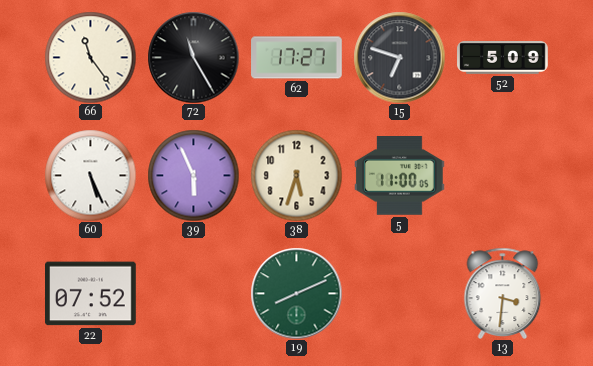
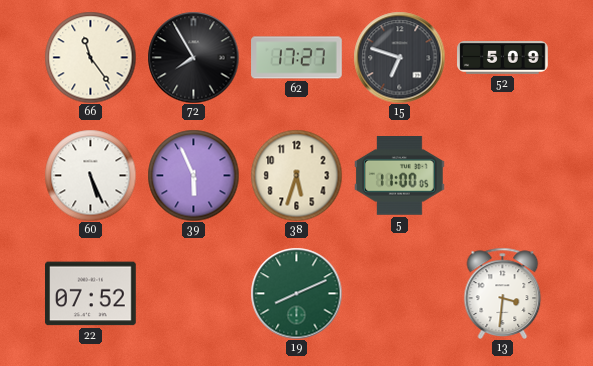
72: 11:25 -> 7:55
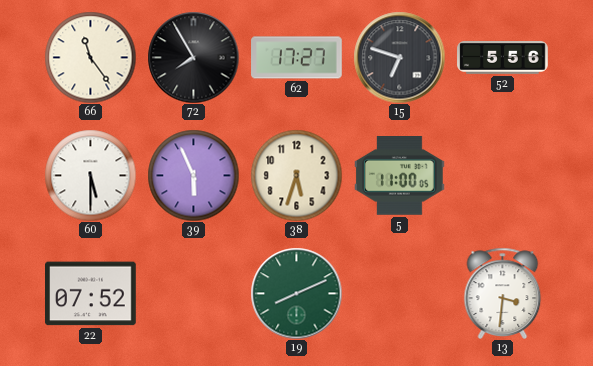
52: 5:09 -> 5:56
60: 5:26 -> 5:30
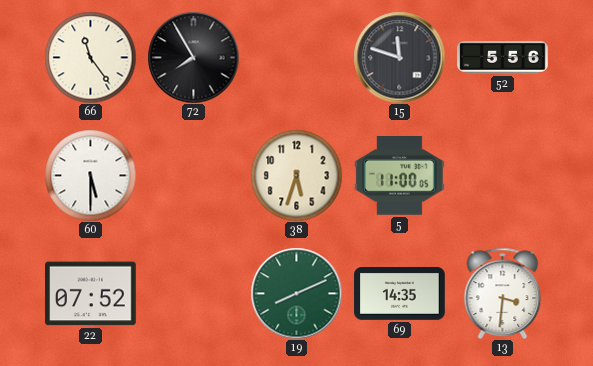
62: 17:27 -> none
15: 6:48 -> 11:48
39: 5:56 -> none
69: none -> 14:35
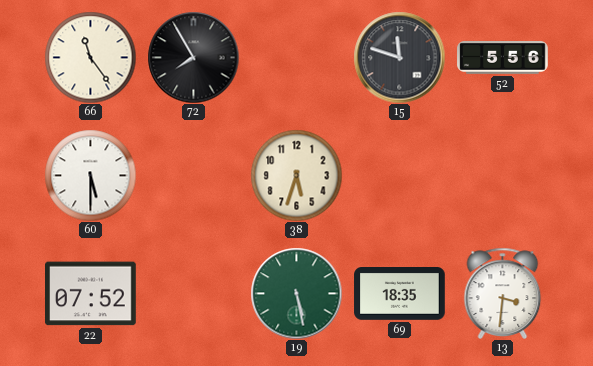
5: 11:00 -> none
19: 8:11 -> 5:28
69: 14:35 -> 18:35
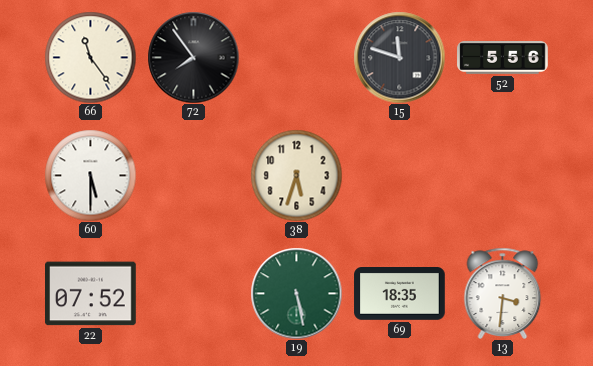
72: 7:55 -> 7:54
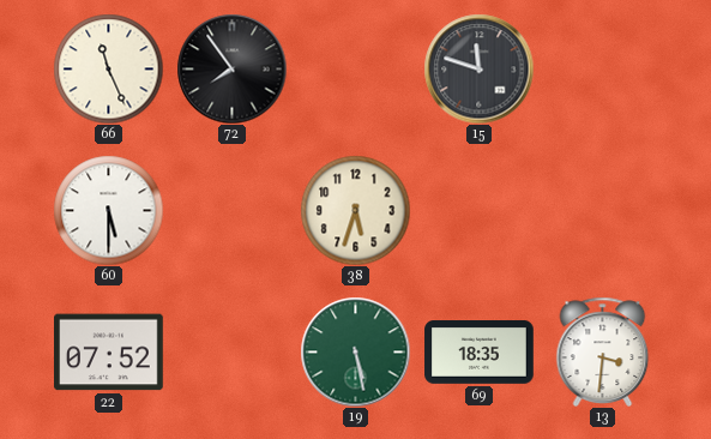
66: 11:24 -> 11:26
52: 5:56 -> none
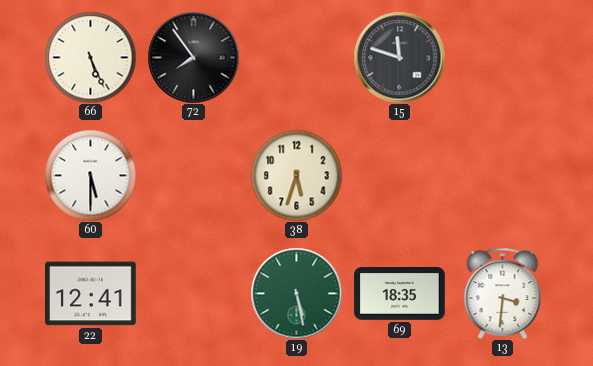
66: 11:26 -> 5:26
22: 07:52 -> 12:41
